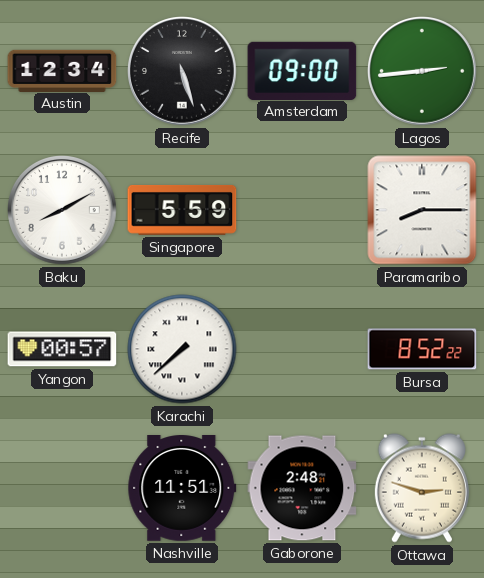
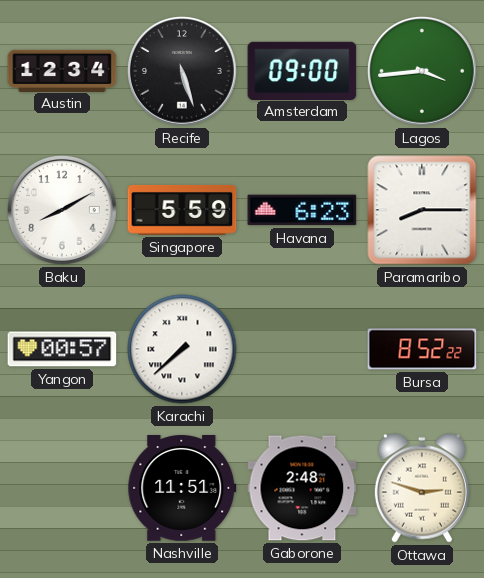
Lagos: 2:44 -> 3:44
Havana: none -> 6:23
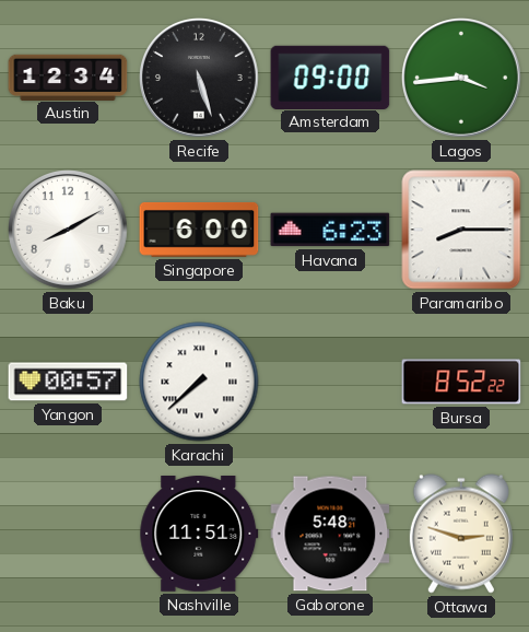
Singapore: 5:59 -> 6:00
Gaborone: 2:48 -> 5:48
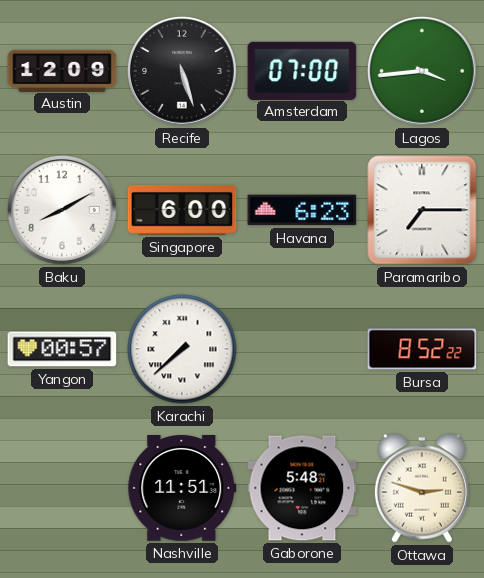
Austin: 12:34 -> 12:09
Amsterdam: 09:00 -> 07:00
Paramaribo: 8:15 -> 7:15
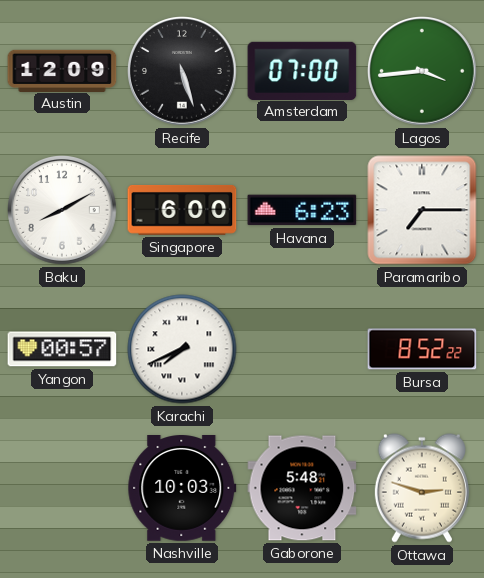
Karachi: 7:38 -> 7:41
Nashville: 11:51 -> 10:03
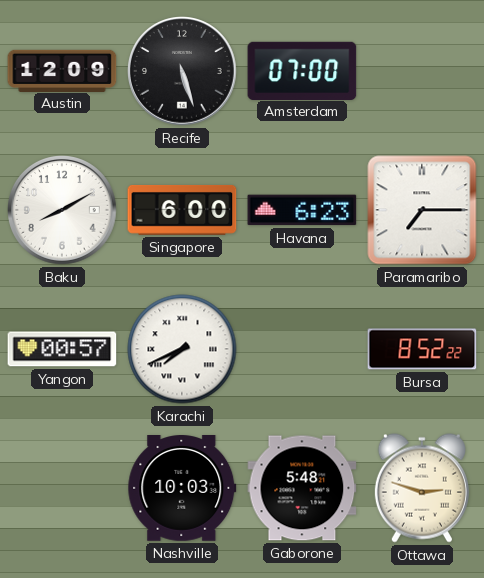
Lagos: 3:44 -> none
